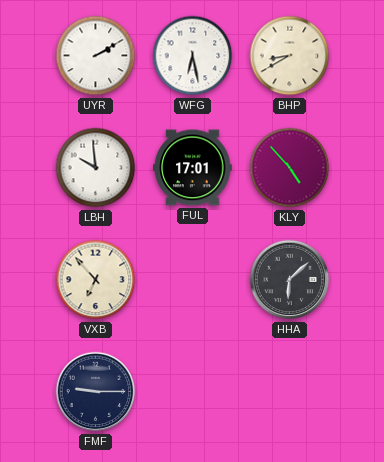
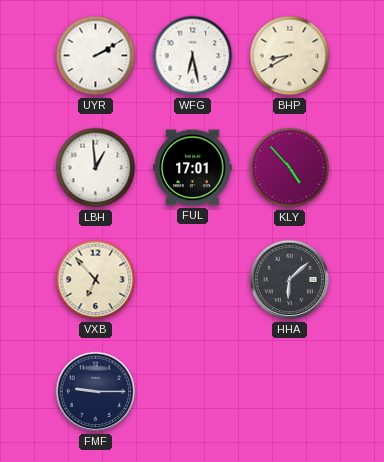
LBH: 9:59 -> 12:59
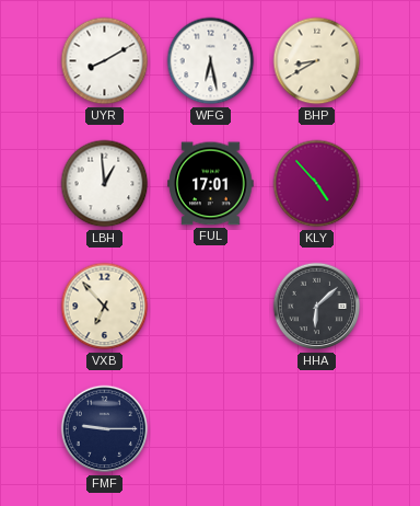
UYR: 2:10 -> 8:10
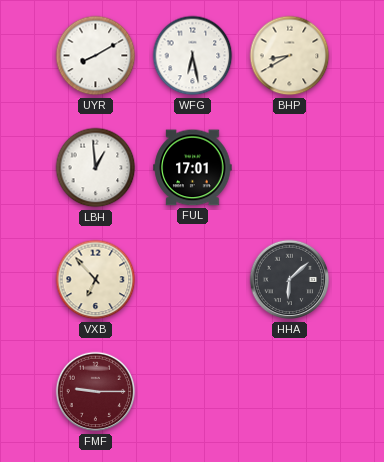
KLY: 4:53 -> none
FMF dial: navy -> burgundy
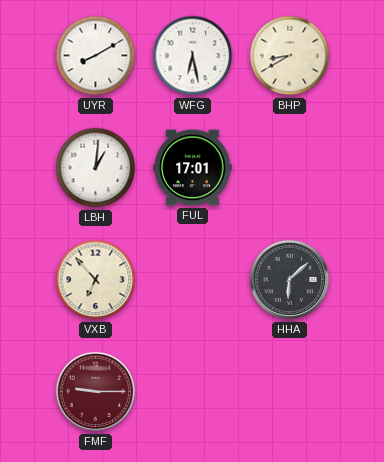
LBH: 12:59 -> 1:01
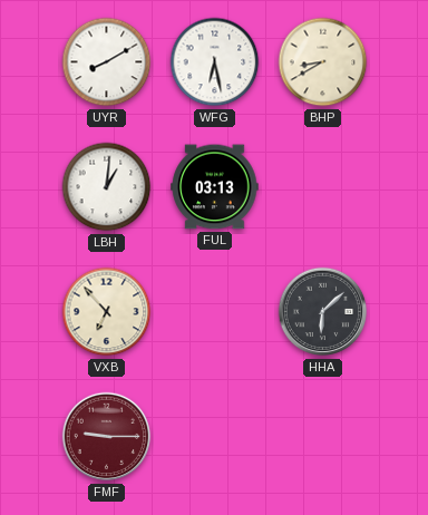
FUL: 17:01 -> 03:13
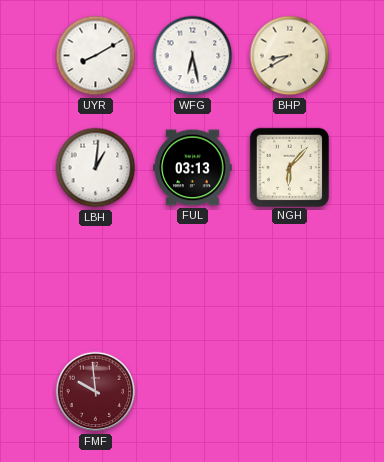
NGH: none -> 6:07
VXB: 6:53 -> none
HHA: 6:08 -> none
FMF: 9:15 -> 9:59
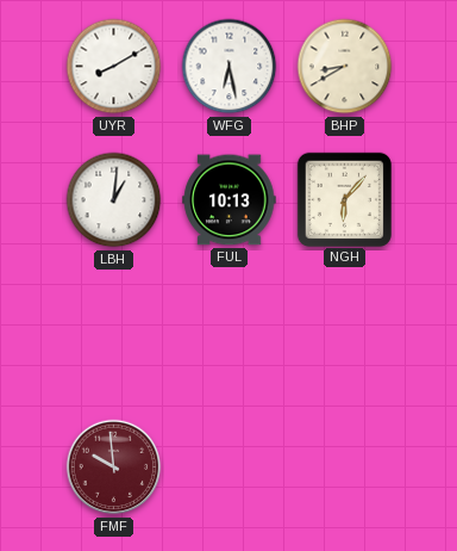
FUL: 03:13 -> 10:13
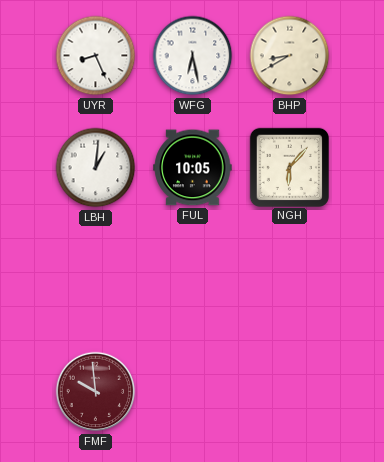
UYR: 8:10 -> 8:26
FUL: 10:13 -> 10:05
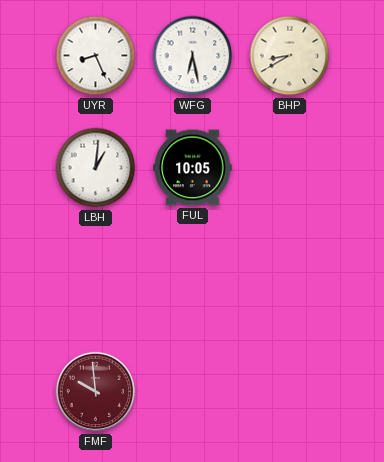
NGH: 6:07 -> none
